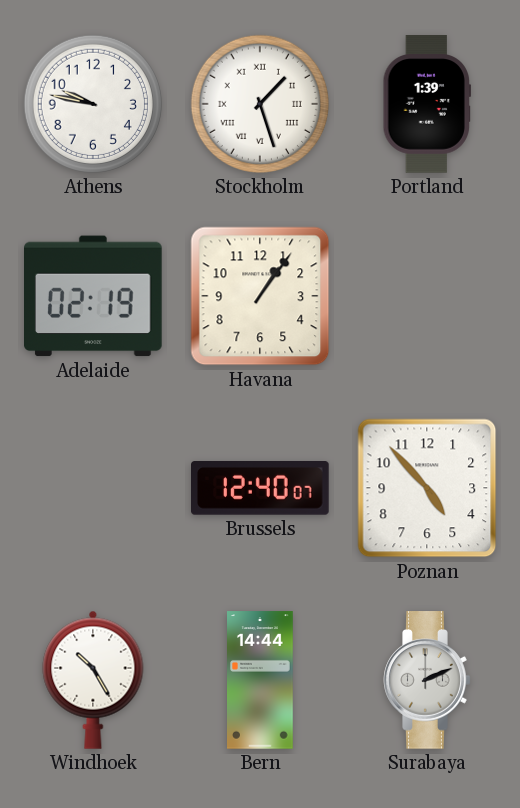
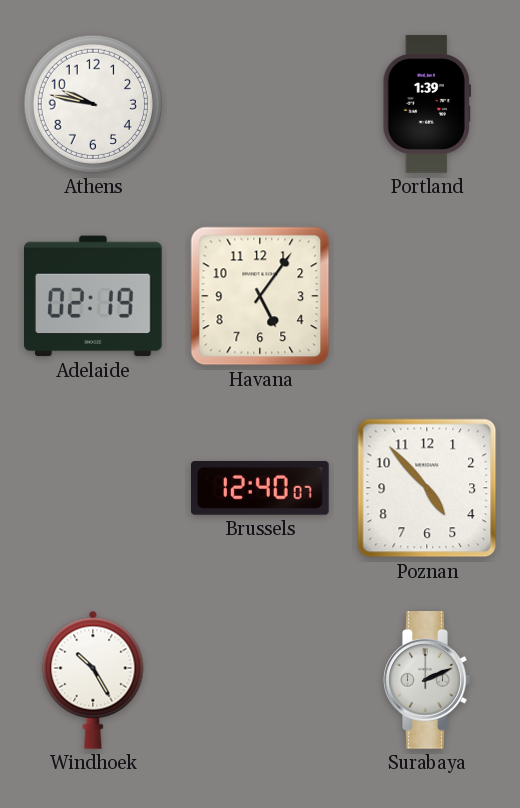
Stockholm: 1:27 -> none
Havana: 1:06 -> 5:06
Bern: 14:44 -> none
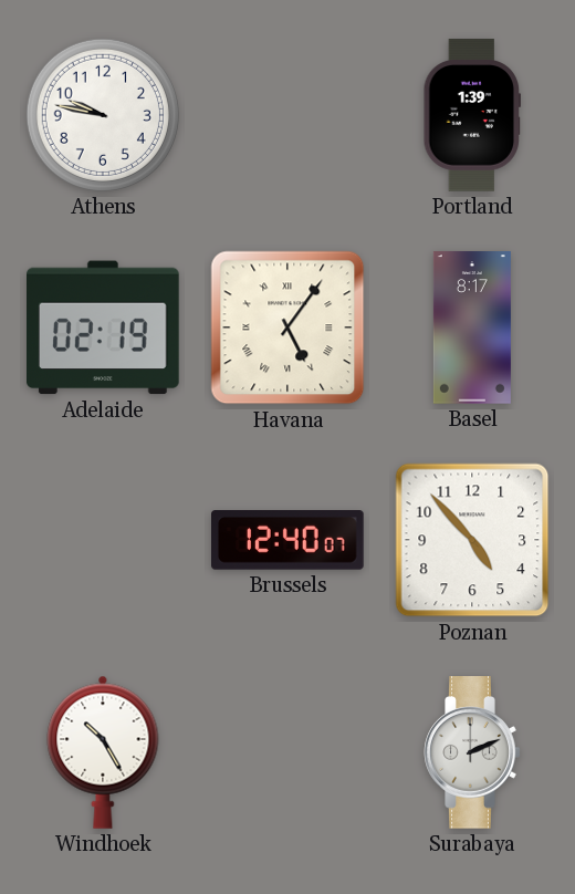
Havana numerals: Arabic -> Roman
Basel: none -> 8:17
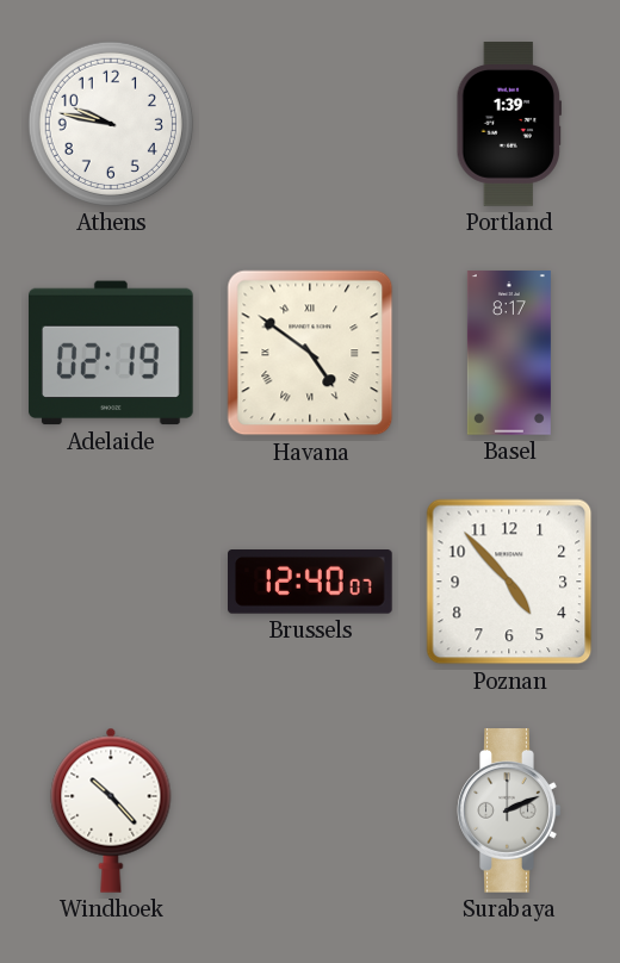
Havana: 5:06 -> 4:51
Windhoek: 10:25 -> 10:23
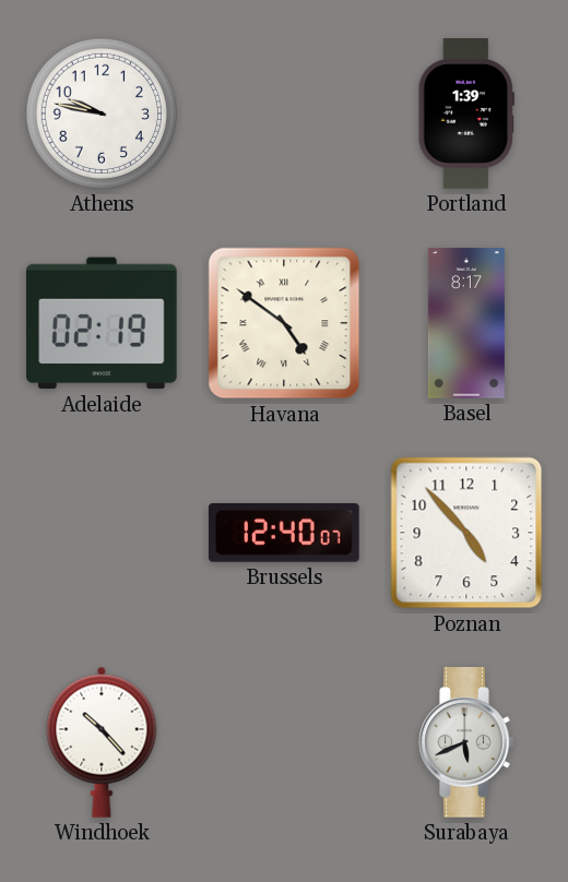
Surabaya: 2:11 -> 5:41
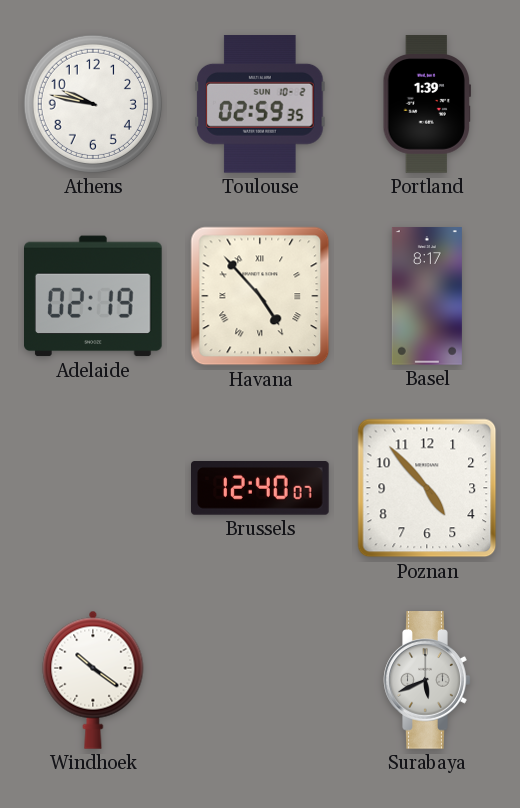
Toulouse: none -> 02:59
Havana: 4:51 -> 4:53
Windhoek: 10:23 -> 10:21
